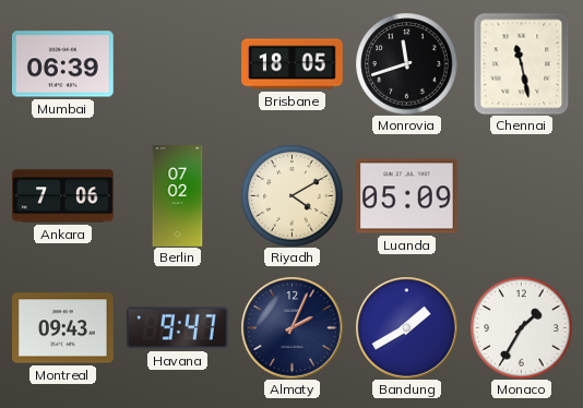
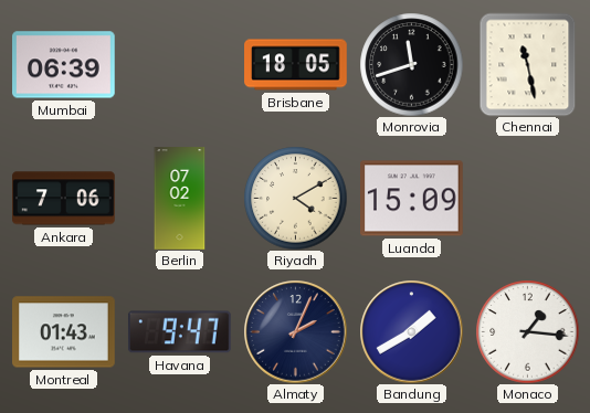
Luanda: 05:09 -> 15:09
Montreal: 09:43 -> 01:43
Monaco: 1:35 -> 1:16
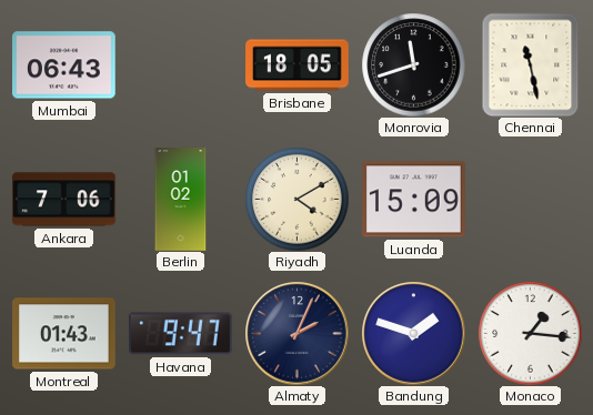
Mumbai: 06:39 -> 06:43
Berlin: 07:02 -> 01:02
Bandung: 1:40 -> 1:48
